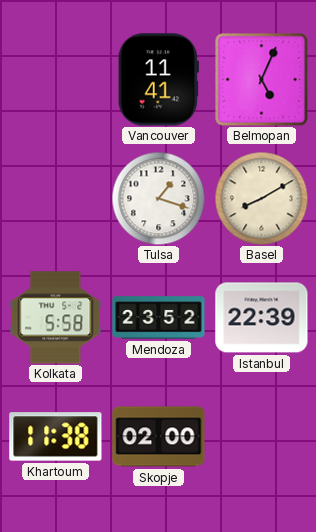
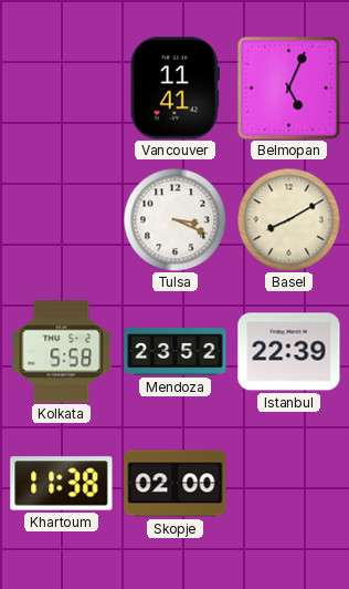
Tulsa: 1:18 -> 3:19
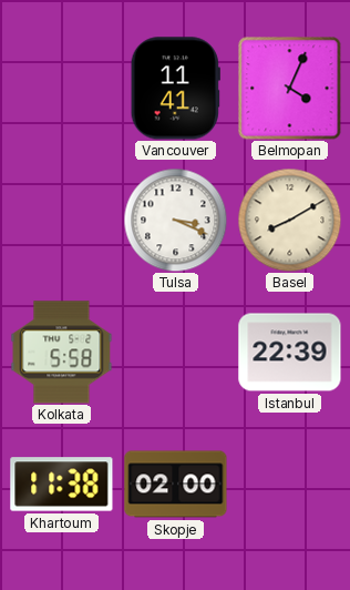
Belmopan: 5:04 -> 4:04
Mendoza: 23:52 -> none
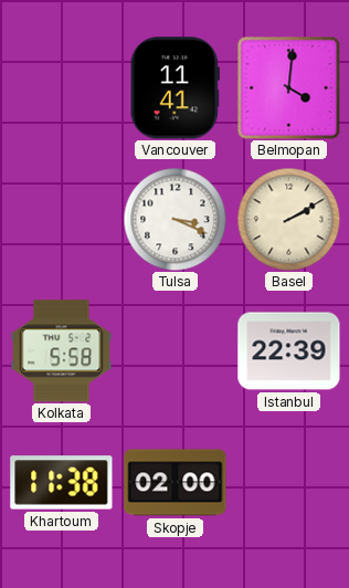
Belmopan: 4:04 -> 4:01
Basel: 8:10 -> 2:10
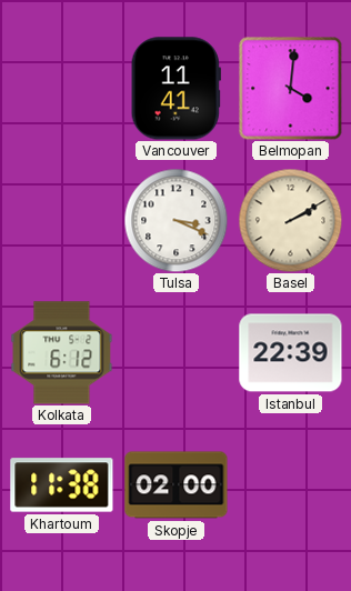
Kolkata: 5:58 -> 6:12
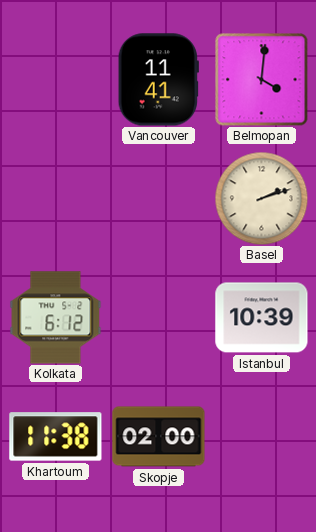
Tulsa: 3:19 -> none
Basel: 2:10 -> 2:12
Istanbul: 22:39 -> 10:39
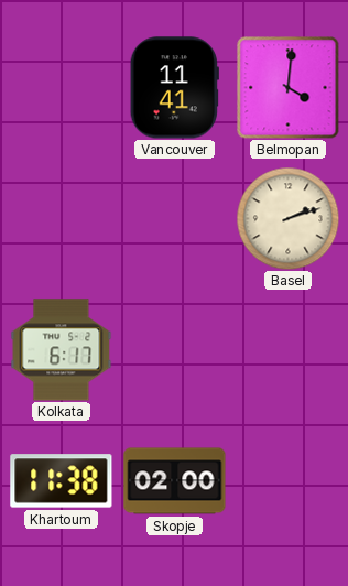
Kolkata: 6:12 -> 6:17
Istanbul: 10:39 -> none
